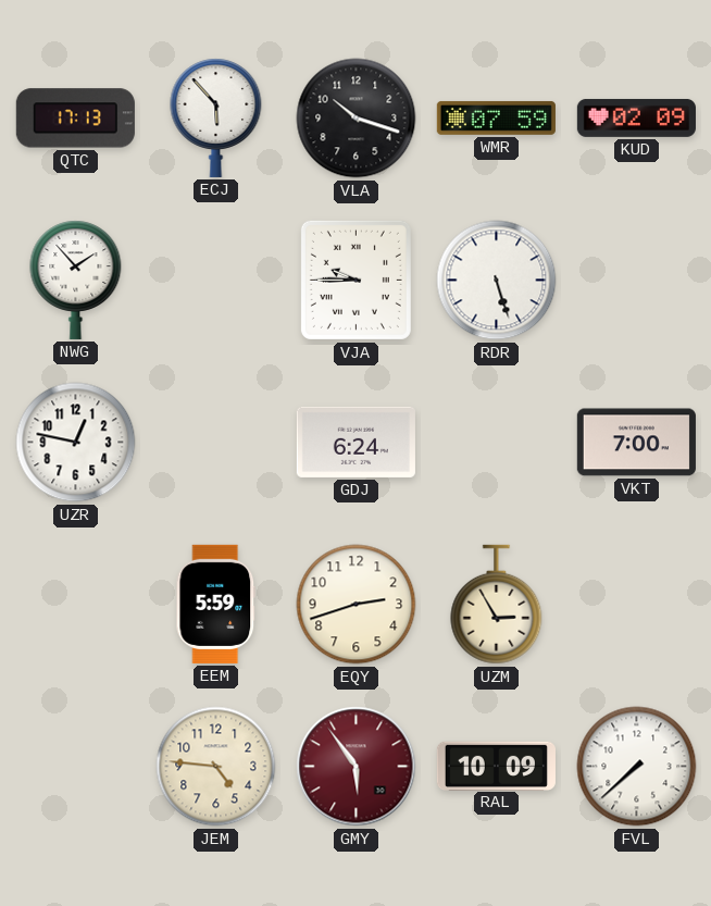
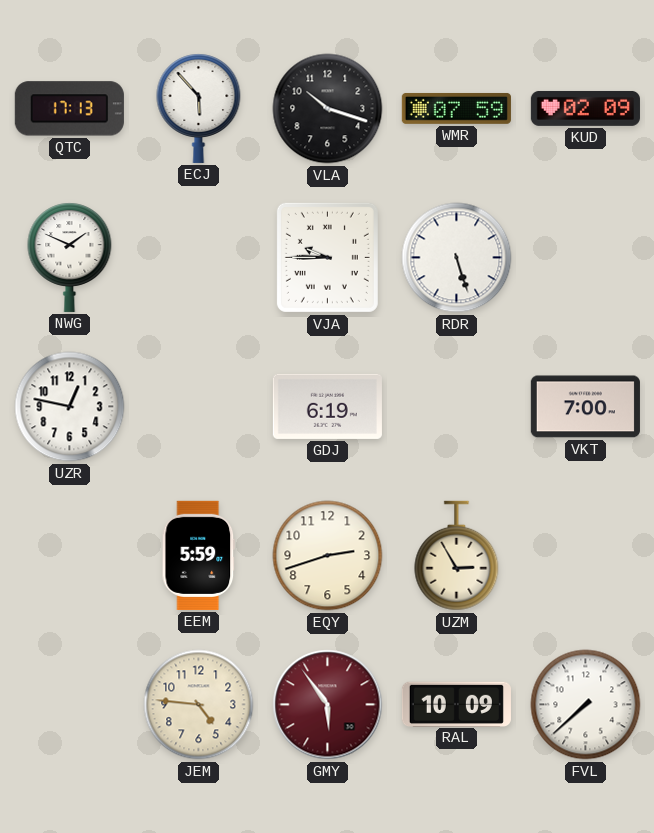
NWG: 1:53 -> 1:49
GDJ: 6:24 -> 6:19
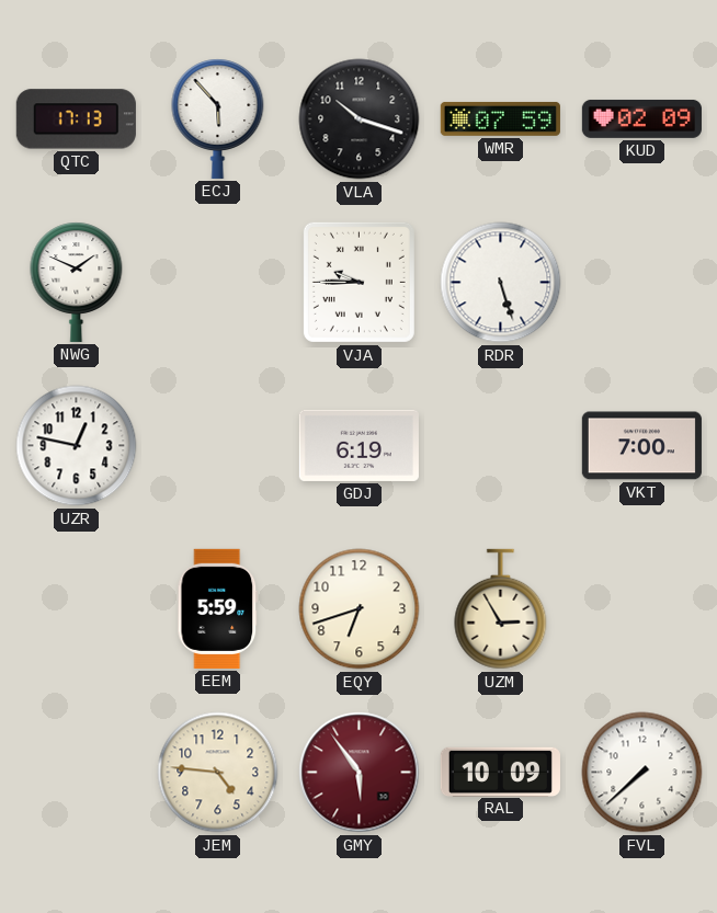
EQY: 2:42 -> 6:42
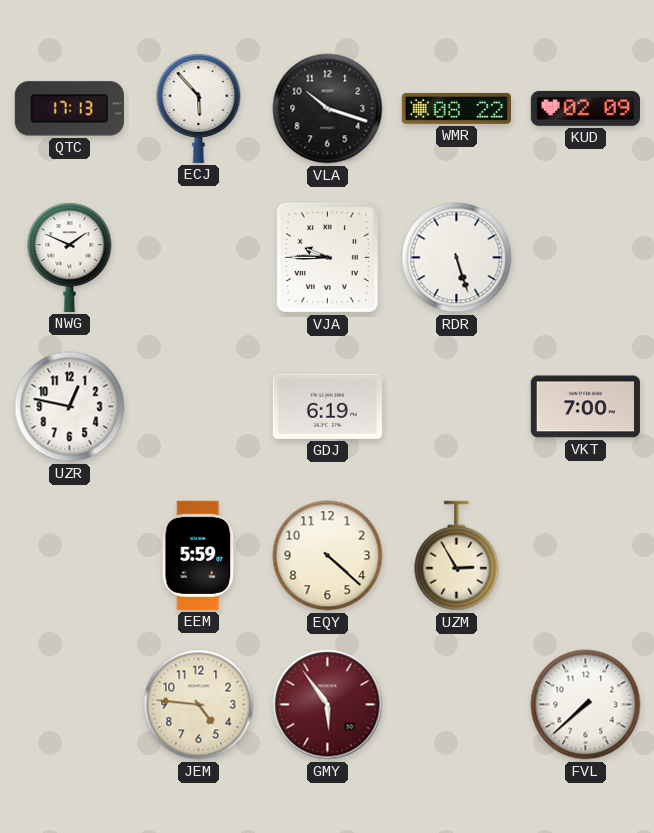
WMR: 07:59 -> 08:22
EQY: 6:42 -> 4:22
RAL: 10:09 -> none
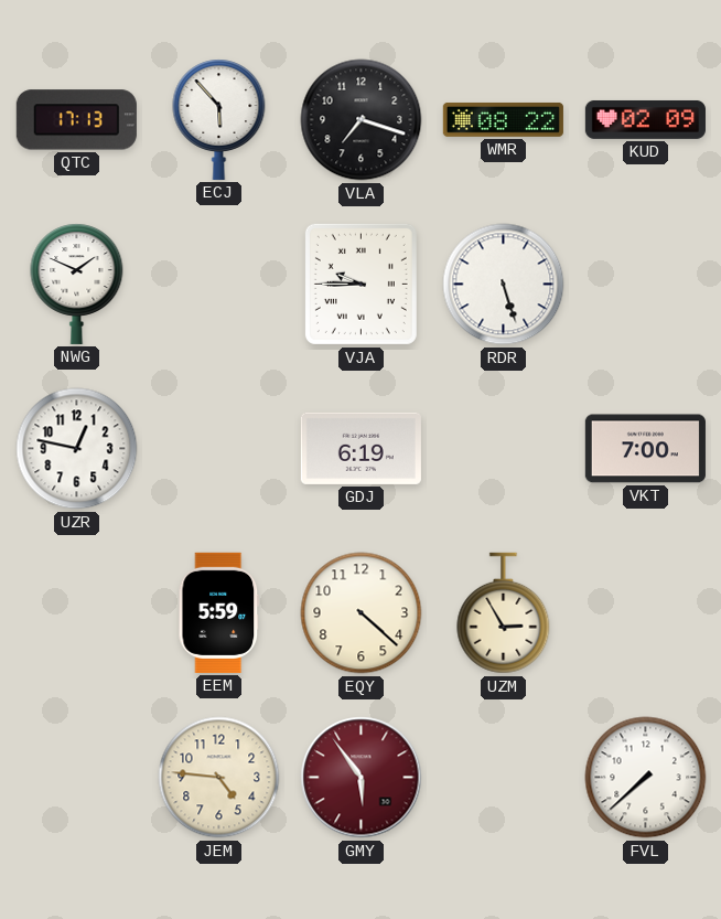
VLA: 10:18 -> 7:18
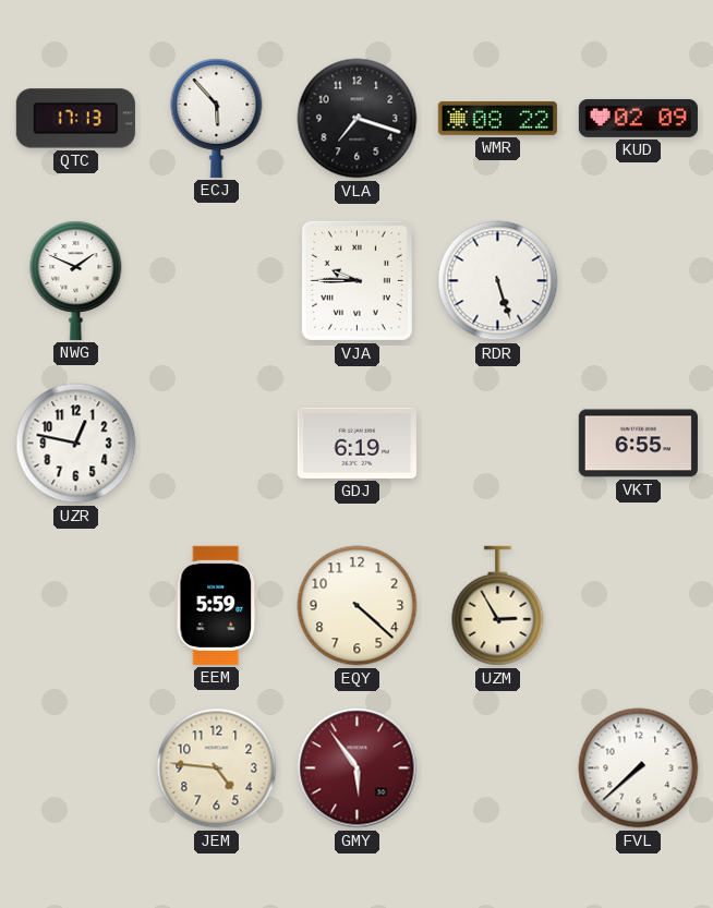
VKT: 7:00 -> 6:55
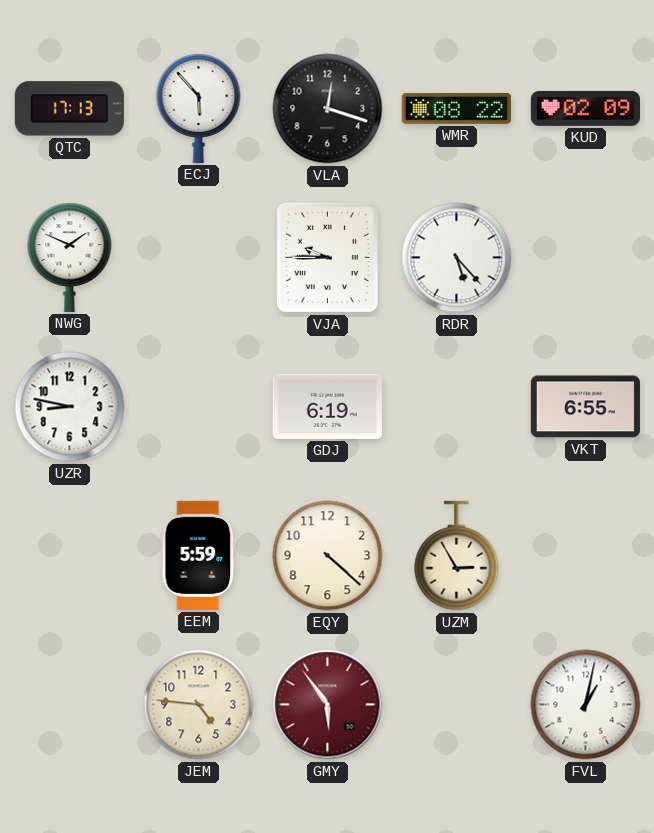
VLA: 7:18 -> 12:18
RDR: 5:27 -> 5:23
UZR: 12:47 -> 8:47
FVL: 7:38 -> 1:02
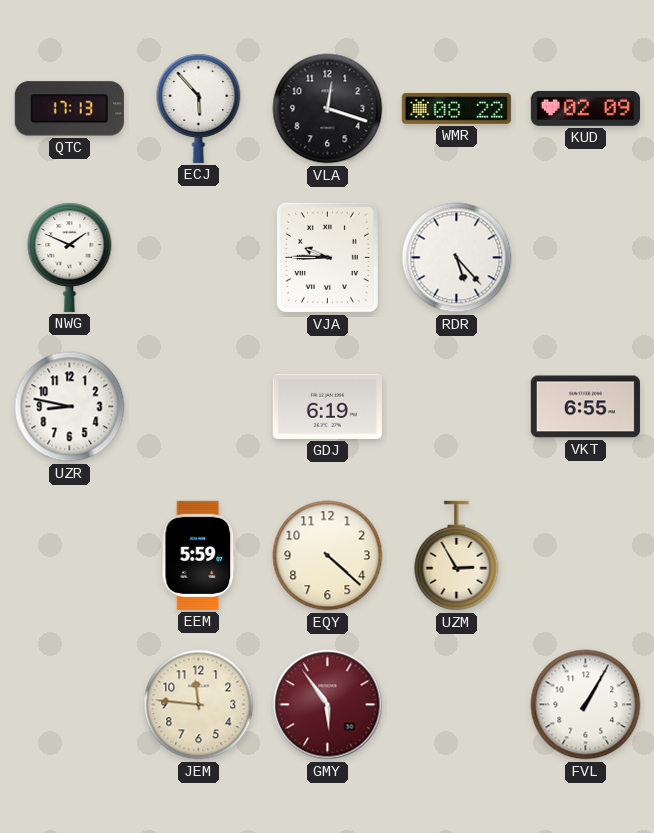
JEM: 4:46 -> 11:46
FVL: 1:02 -> 1:05
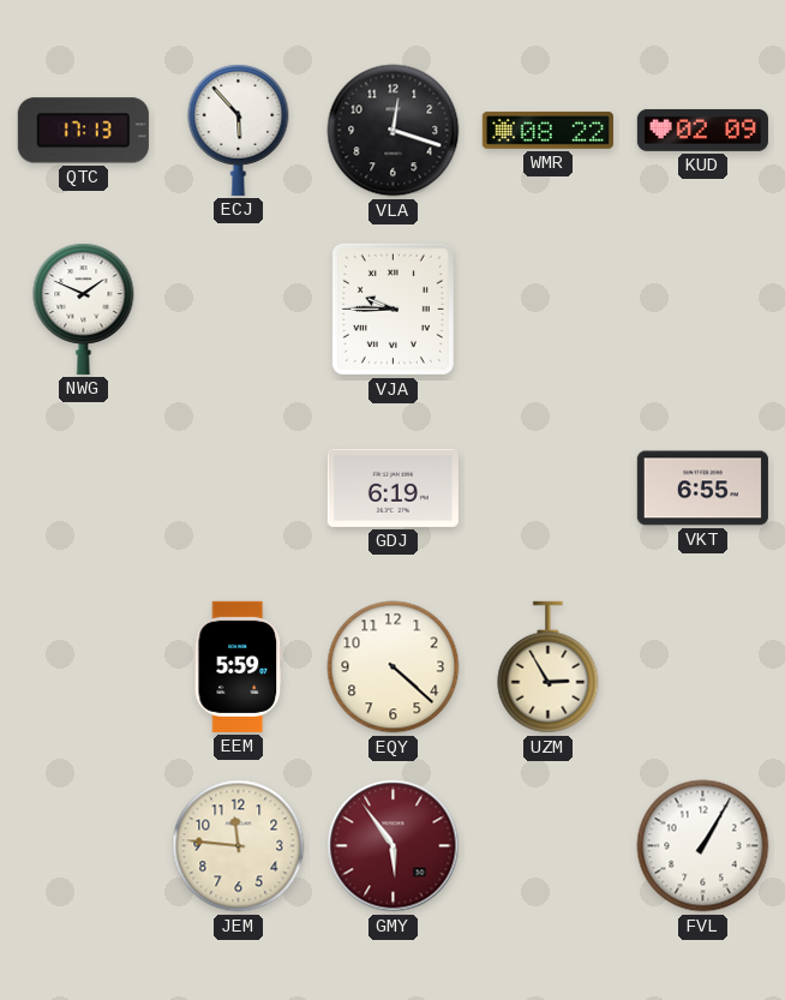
RDR: 5:23 -> none
UZR: 8:47 -> none
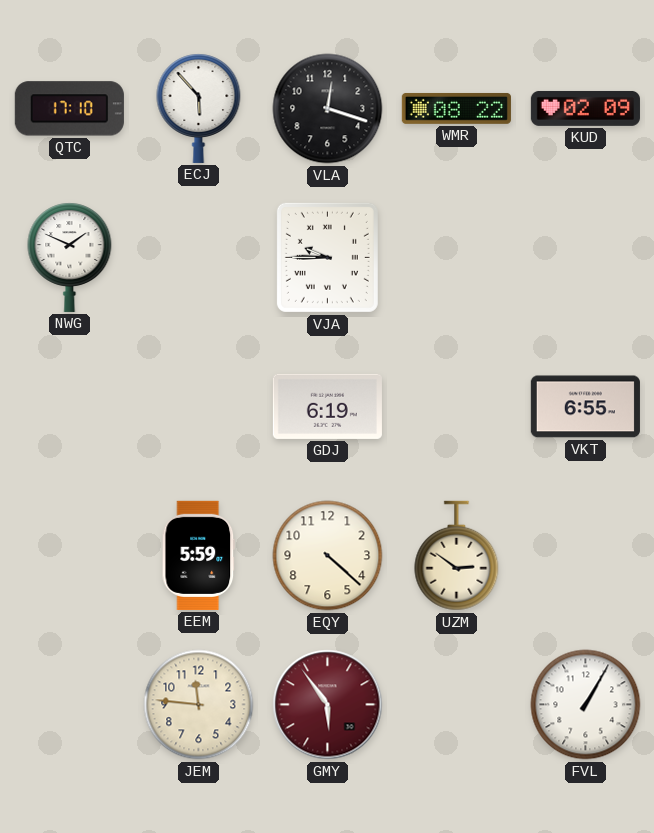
QTC: 17:13 -> 17:10
UZM: 2:55 -> 2:51
